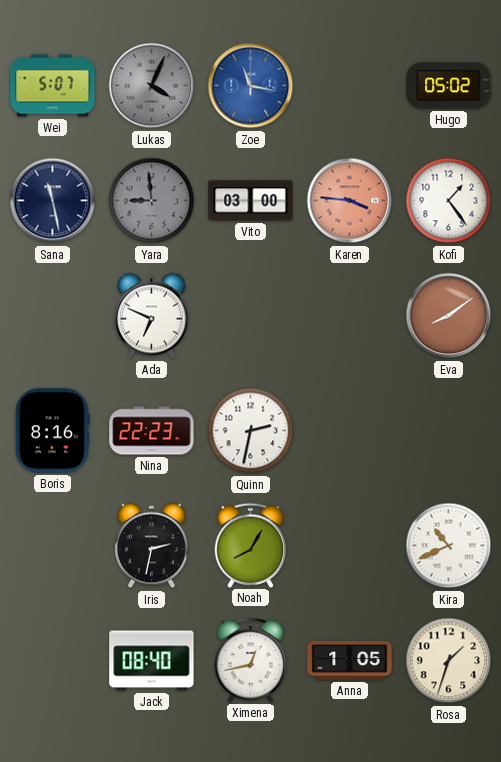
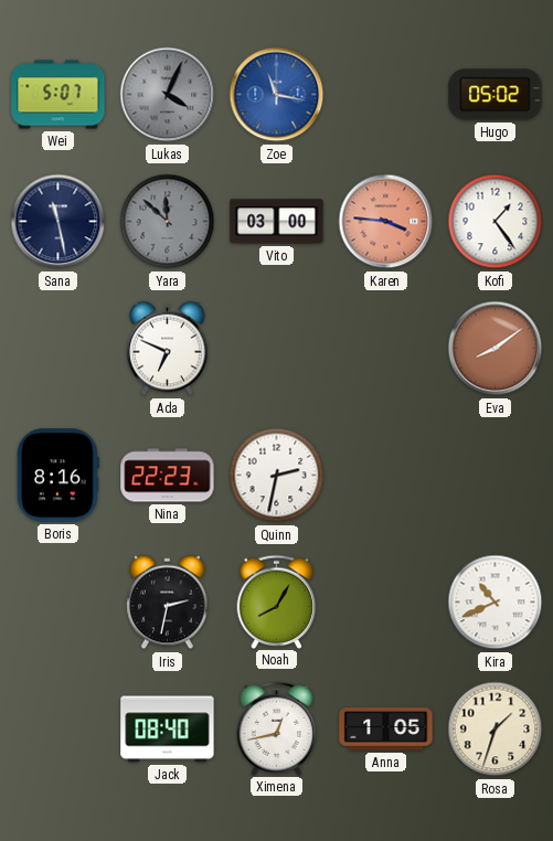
Yara: 8:59 -> 11:52
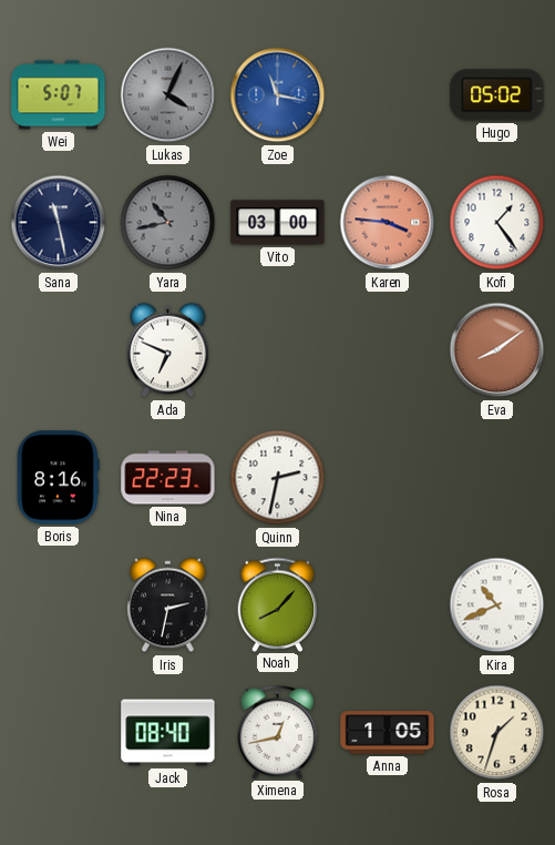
Yara: 11:52 -> 10:43
Noah: 8:05 -> 8:07
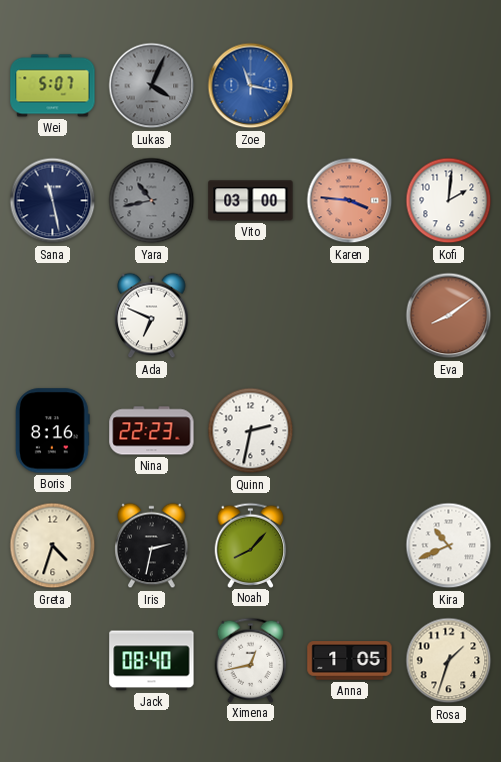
Hugo: 05:02 -> none
Kofi: 1:24 -> 2:01
Greta: none -> 4:33
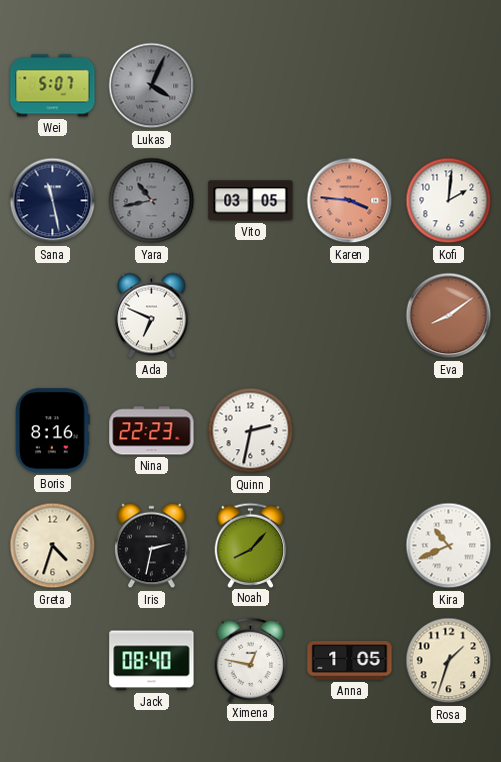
Zoe: 11:17 -> none
Vito: 03:00 -> 03:05
Ximena: 12:43 -> 12:47
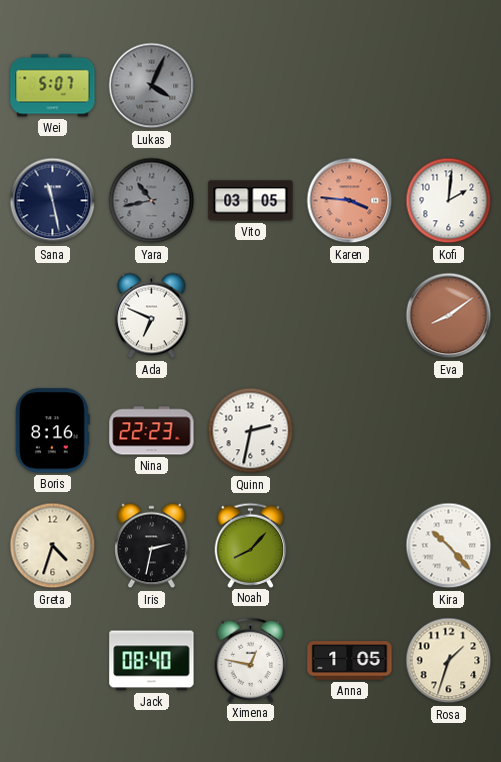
Kira: 10:41 -> 10:23
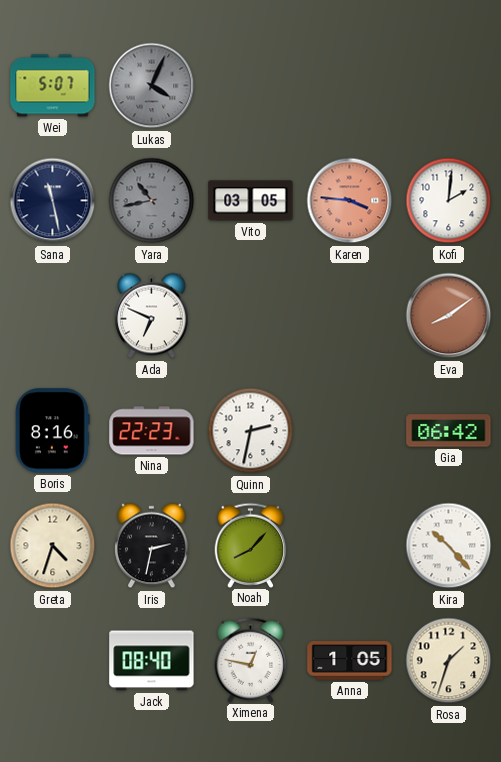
Gia: none -> 06:42
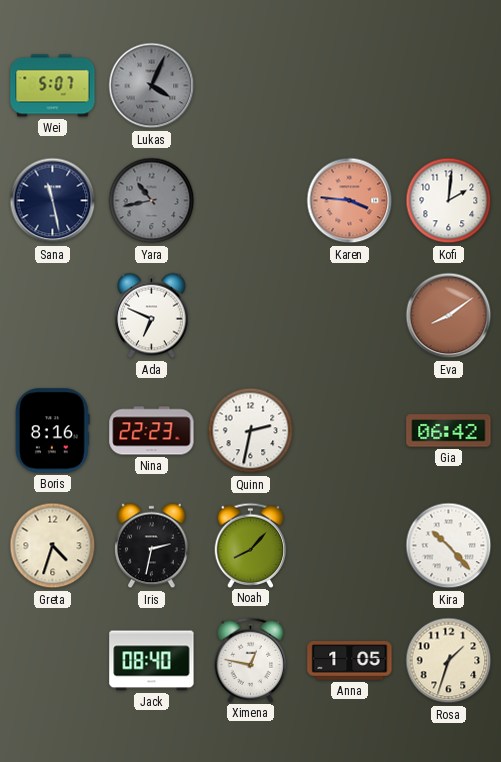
Vito: 03:05 -> none
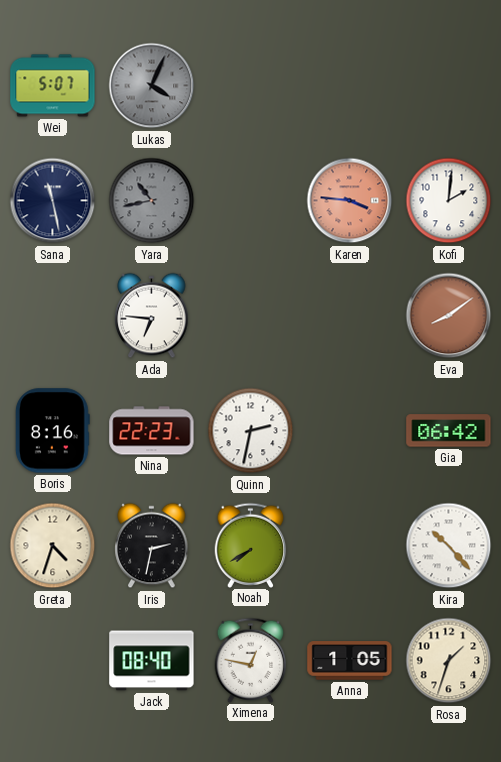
Ada: 6:49 -> 6:46
Noah: 8:07 -> 7:40
